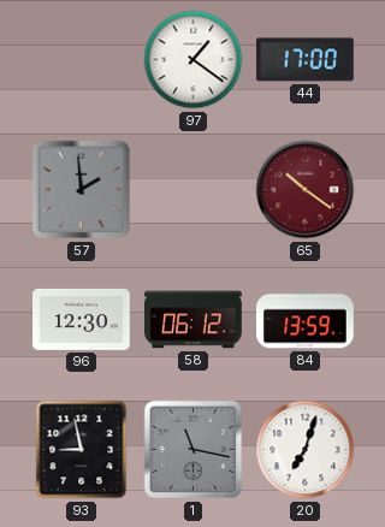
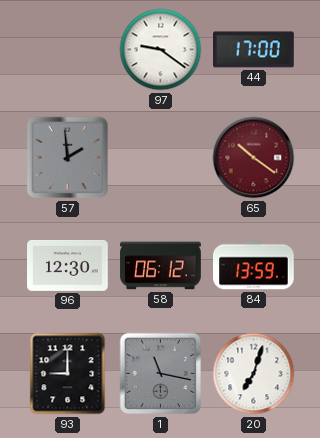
97: 1:21 -> 9:21
93: 8:58 -> 9:00
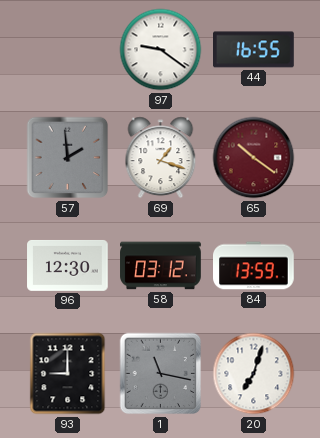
44: 17:00 -> 16:55
69: none -> 1:18
58: 06:12 -> 03:12
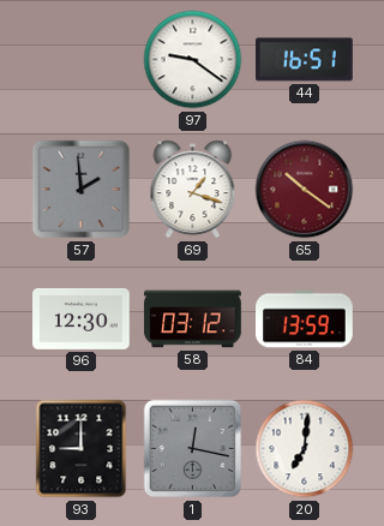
44: 16:55 -> 16:51
1: 11:17 -> 12:17
20: 7:03 -> 7:01
